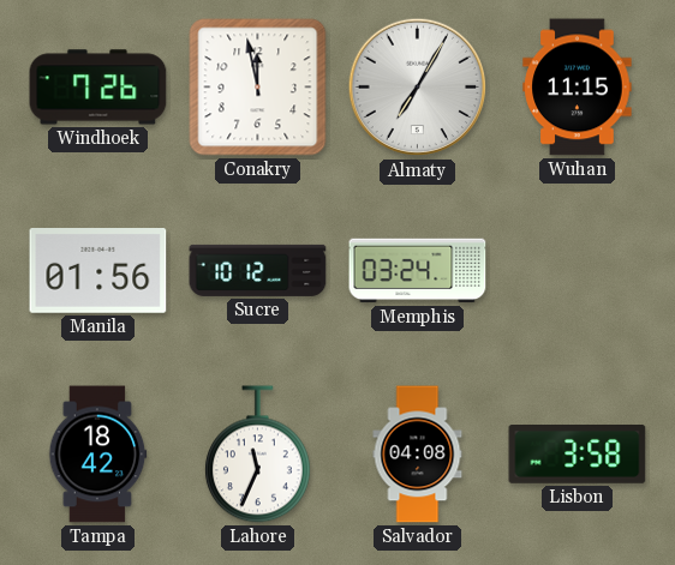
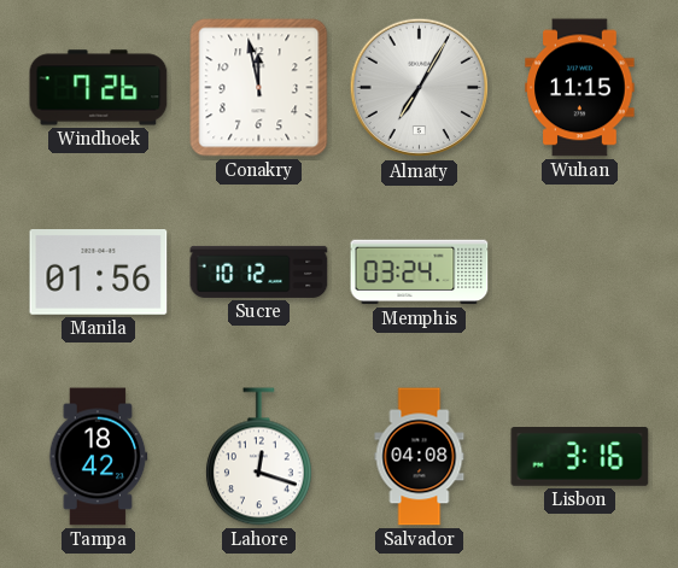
Lahore: 11:34 -> 12:18
Lisbon: 3:58 -> 3:16
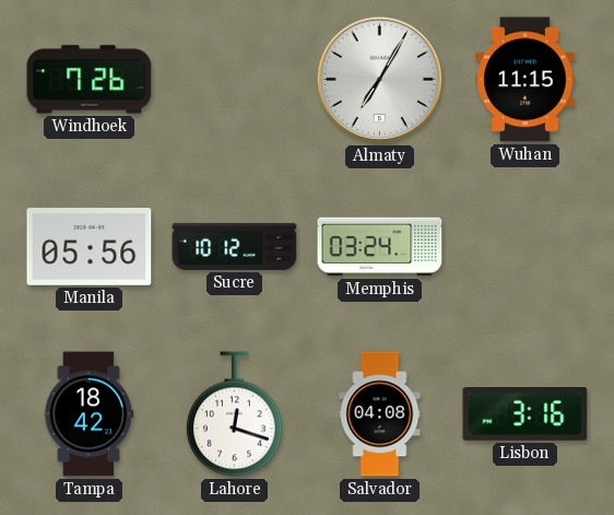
Conakry: 11:58 -> none
Manila: 01:56 -> 05:56
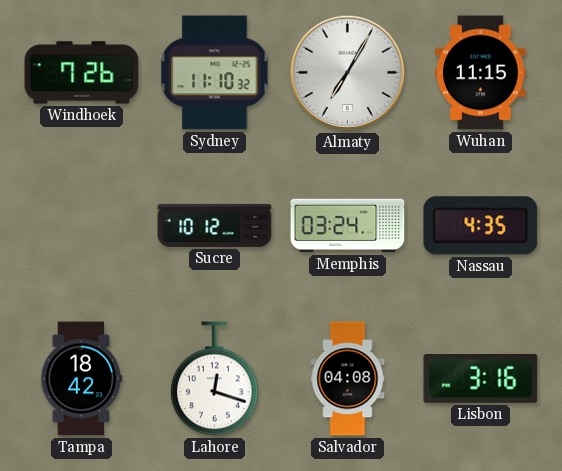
Sydney: none -> 11:10
Manila: 05:56 -> none
Nassau: none -> 4:35
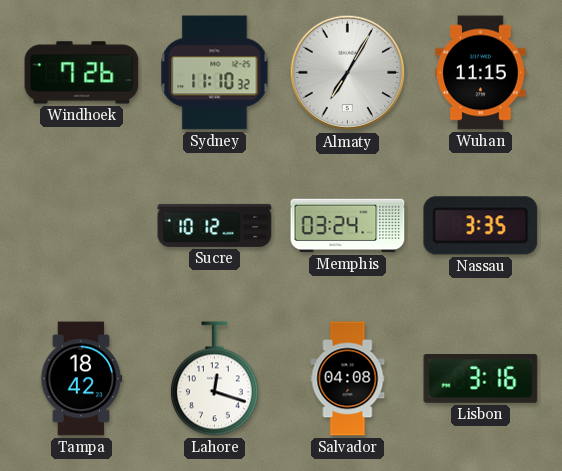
Nassau: 4:35 -> 3:35
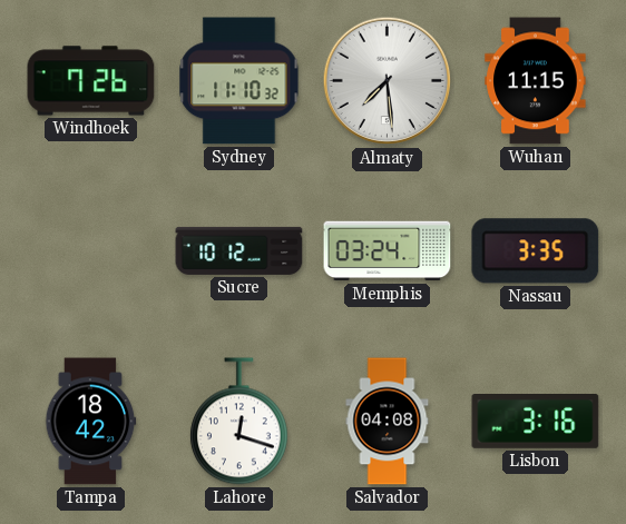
Almaty: 7:05 -> 7:29
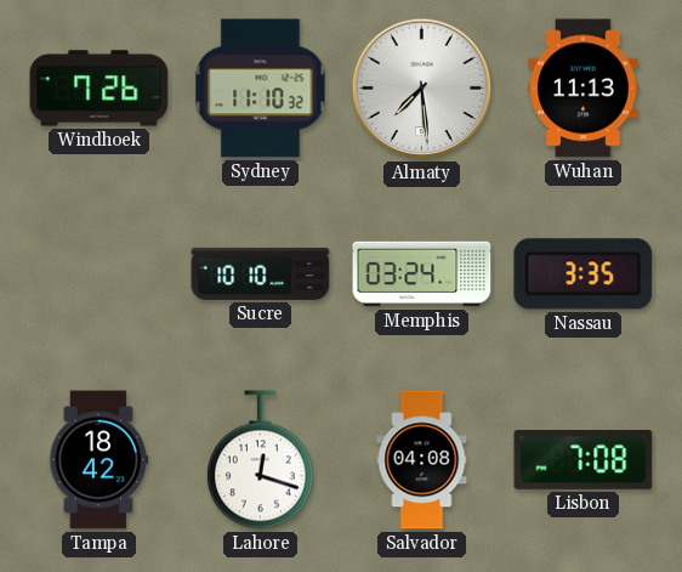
Wuhan: 11:15 -> 11:13
Sucre: 10:12 -> 10:10
Lisbon: 3:16 -> 7:08
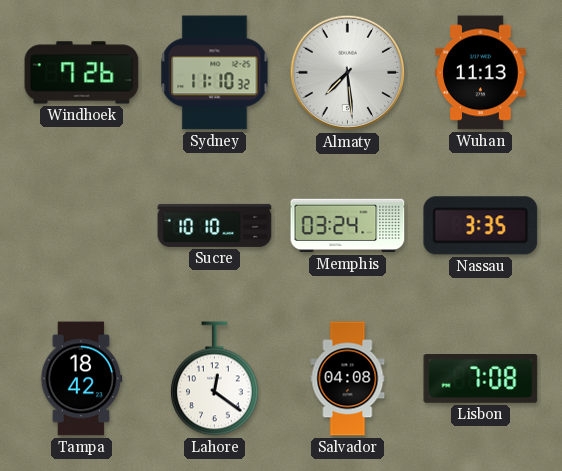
Lahore: 12:18 -> 12:21
